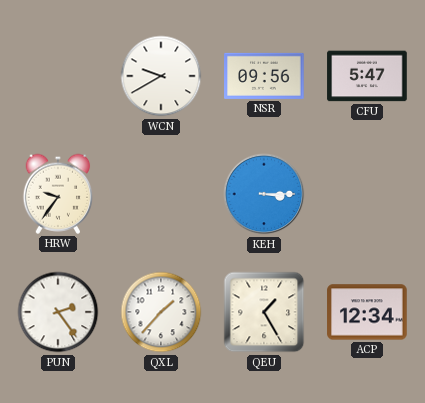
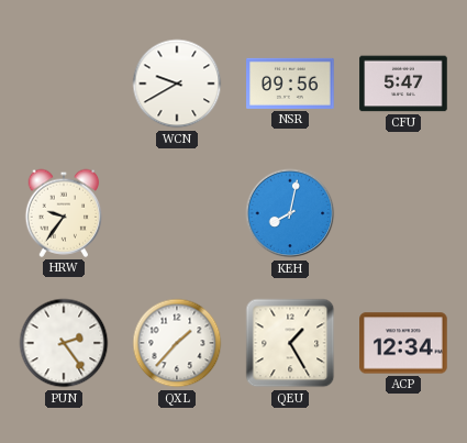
KEH: 3:15 -> 8:02
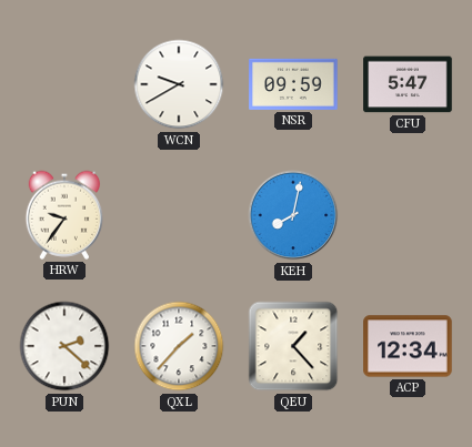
NSR: 09:56 -> 09:59
PUN: 2:24 -> 2:22
QEU: 1:25 -> 1:23
